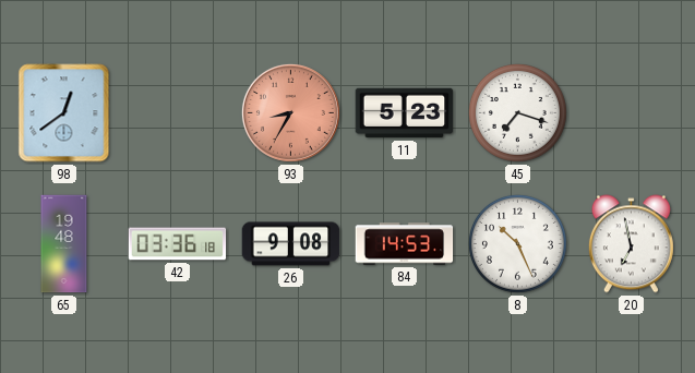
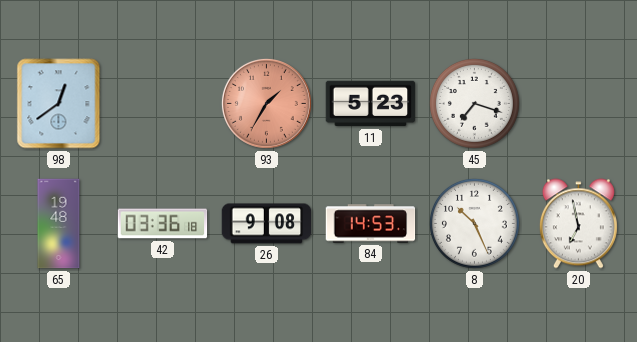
93: 8:35 -> 1:35
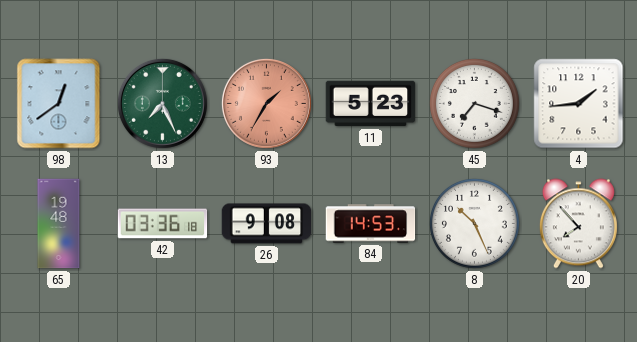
13: none -> 7:26
4: none -> 1:44
20: 6:58 -> 7:53
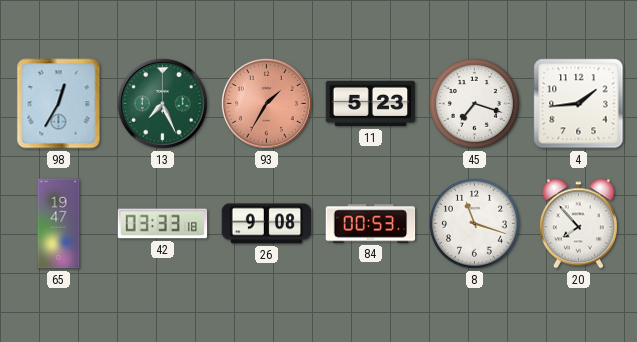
98: 12:39 -> 12:35
65: 19:48 -> 19:47
42: 03:36 -> 03:33
84: 14:53 -> 00:53
8: 10:26 -> 11:18
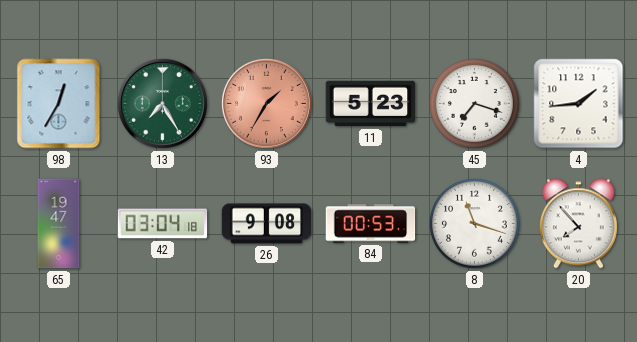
13: 7:26 -> 7:25
42: 03:33 -> 03:04
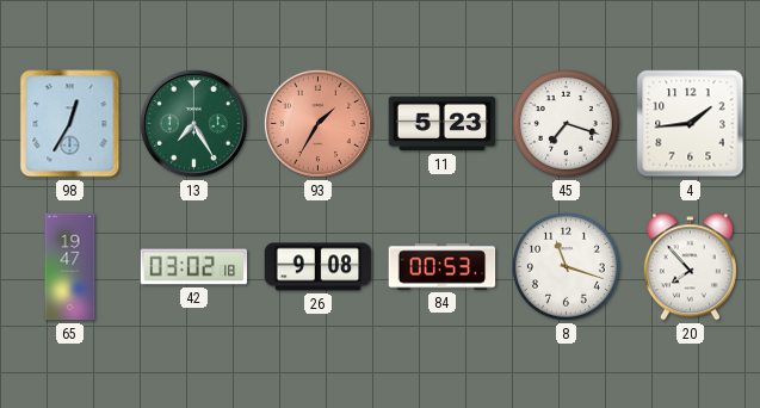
42: 03:04 -> 03:02
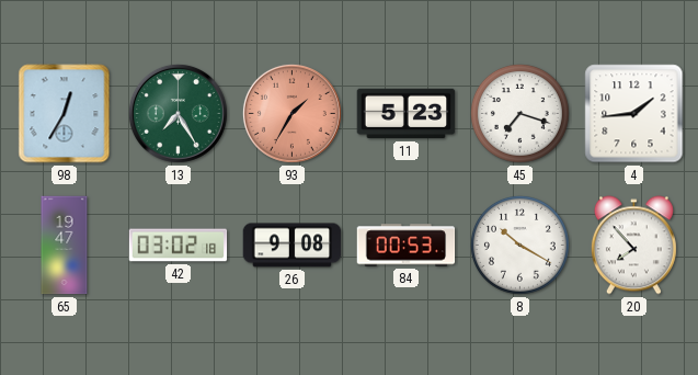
8: 11:18 -> 10:20
